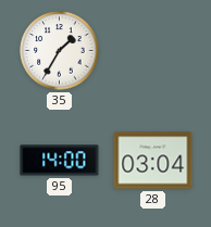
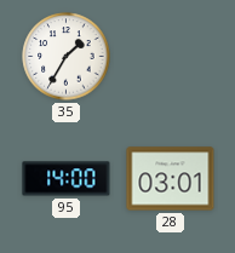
28: 03:04 -> 03:01
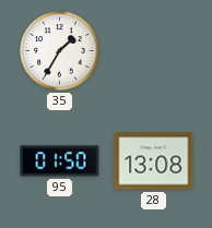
95: 14:00 -> 01:50
28: 03:01 -> 13:08
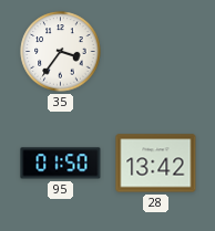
35: 1:35 -> 3:36
28: 13:08 -> 13:42
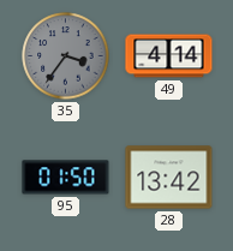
35 dial: white -> grey
49: none -> 4:14
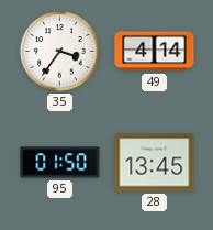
35 dial: grey -> white
28: 13:42 -> 13:45
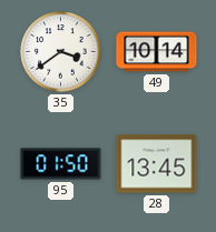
35: 3:36 -> 3:39
49: 4:14 -> 10:14
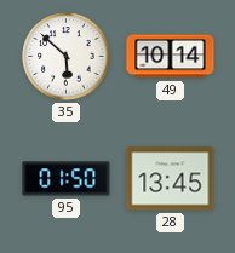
35: 3:39 -> 5:52
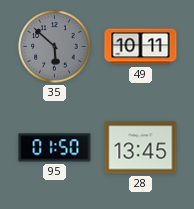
35 dial: white -> grey
49: 10:14 -> 10:11
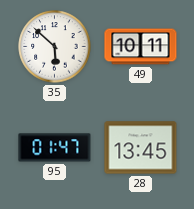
35 dial: grey -> white
95: 01:50 -> 01:47
